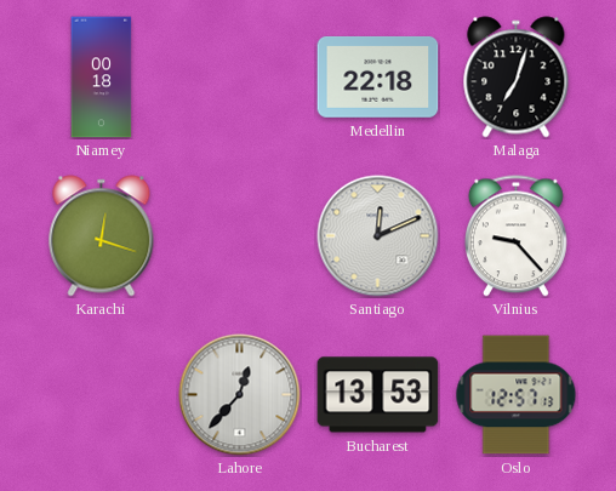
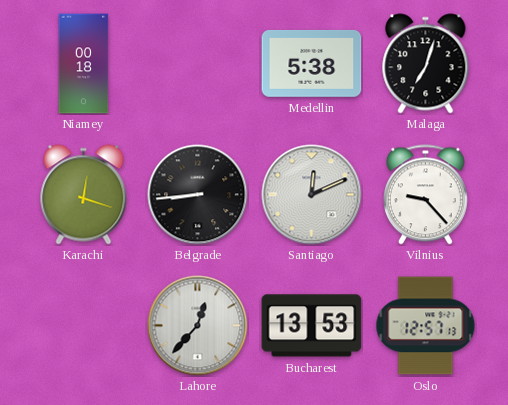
Medellin: 22:18 -> 5:38
Belgrade: none -> 8:44
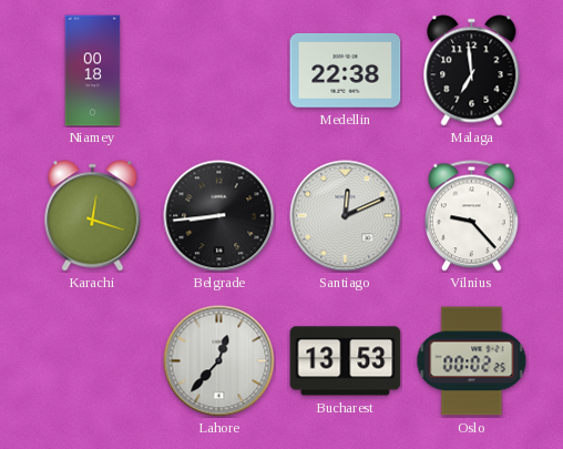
Medellin: 5:38 -> 22:38
Malaga: 7:03 -> 6:59
Oslo: 12:57 -> 00:02
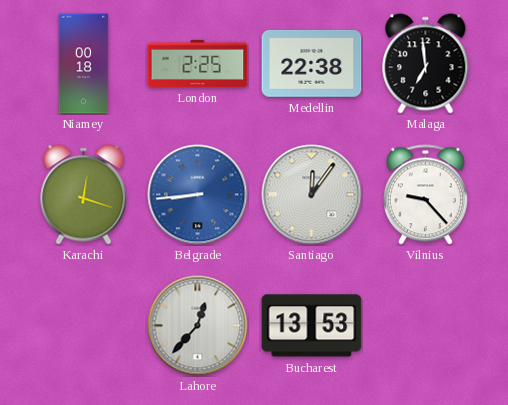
London: none -> 2:25
Belgrade dial: black -> blue
Santiago: 12:11 -> 12:06
Oslo: 00:02 -> none
